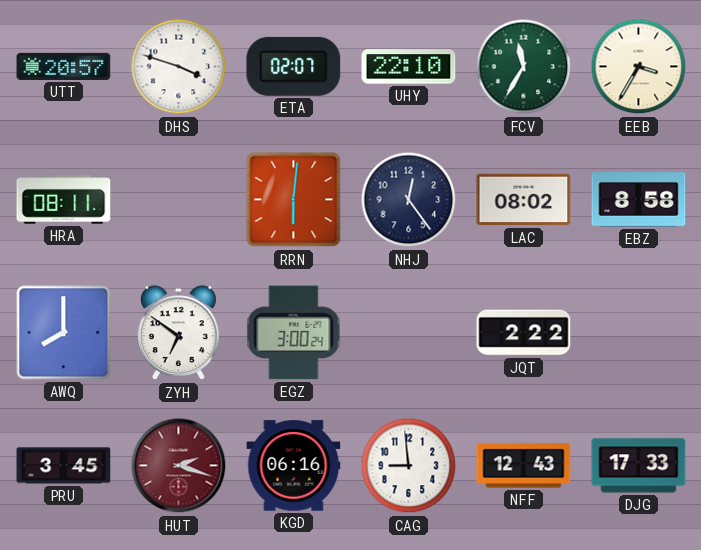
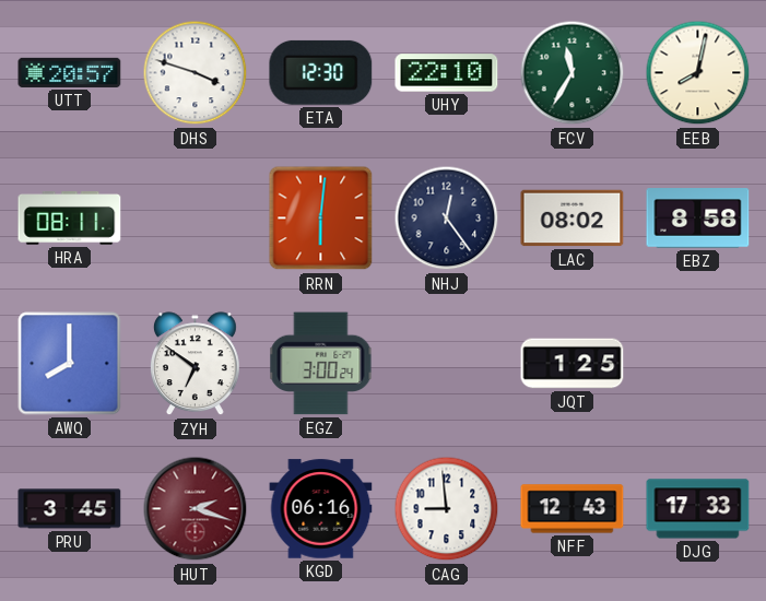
ETA: 02:07 -> 12:30
EEB: 3:35 -> 8:02
JQT: 2:22 -> 1:25
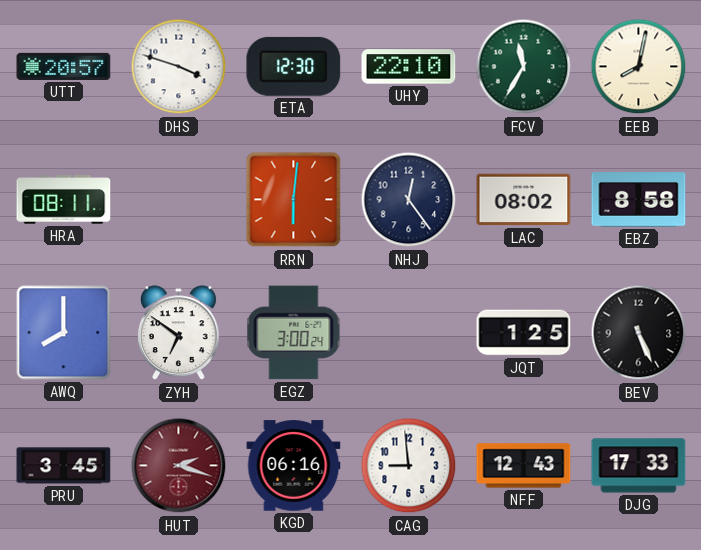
BEV: none -> 5:26
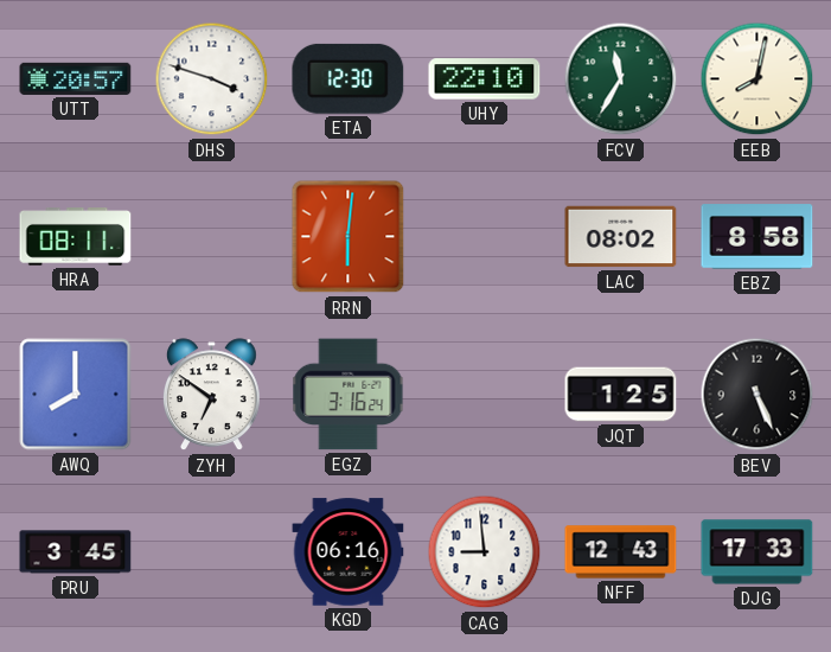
NHJ: 12:24 -> none
EGZ: 3:00 -> 3:16
HUT: 2:18 -> none
